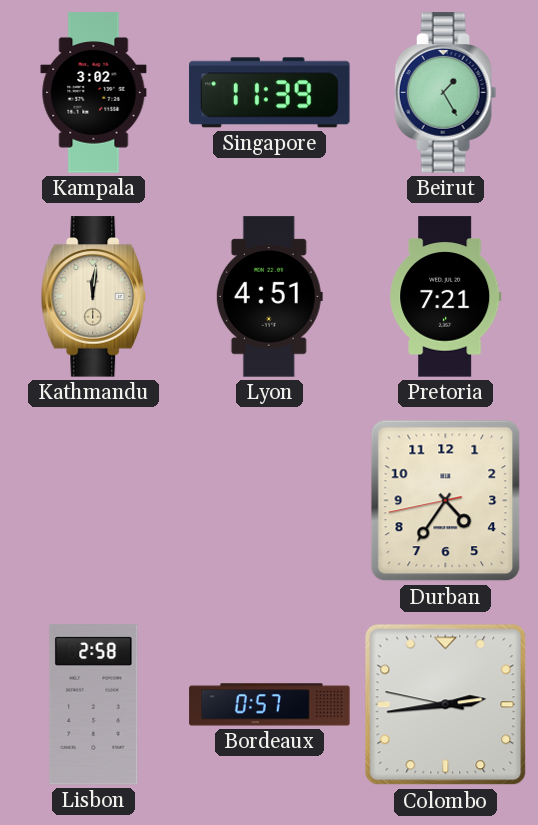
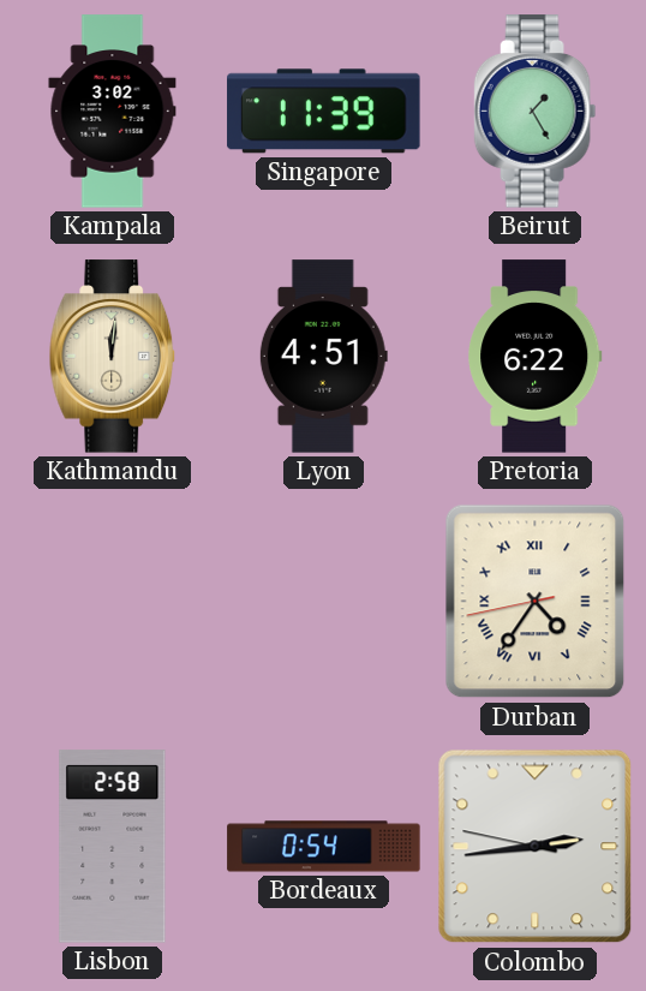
Pretoria: 7:21 -> 6:22
Durban numerals: Arabic -> Roman
Bordeaux: 0:57 -> 0:54
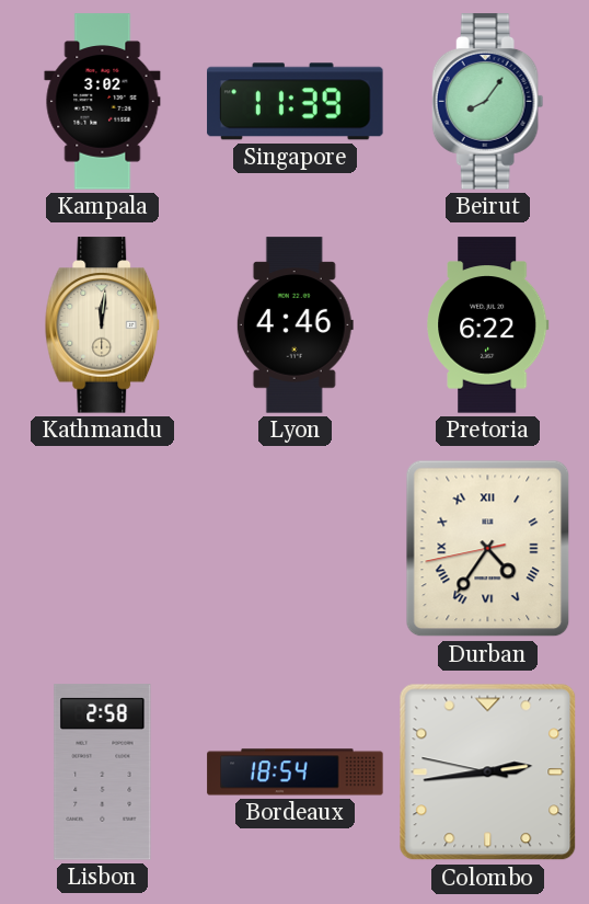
Beirut: 1:25 -> 8:06
Lyon: 4:51 -> 4:46
Bordeaux: 0:54 -> 18:54
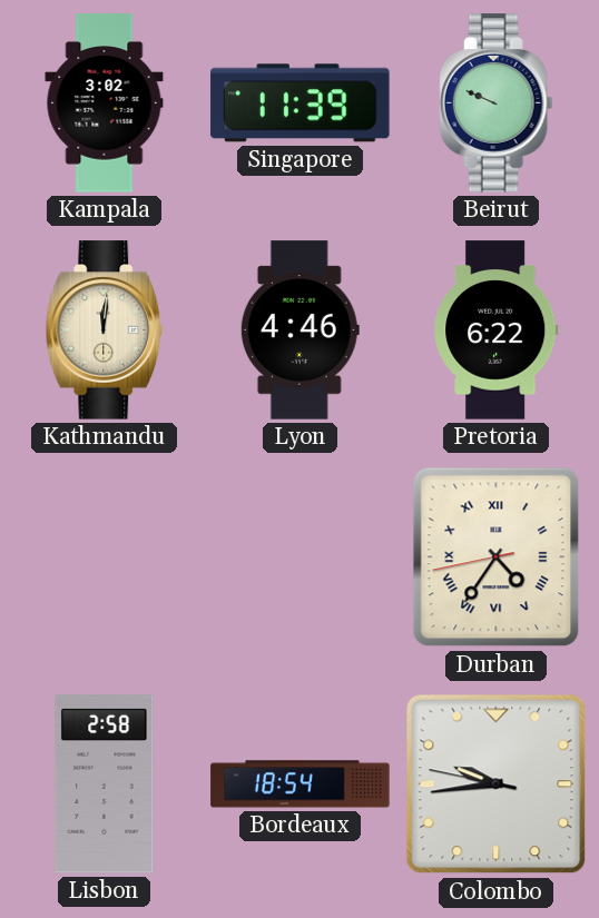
Beirut: 8:06 -> 9:49
Colombo: 2:43 -> 9:43
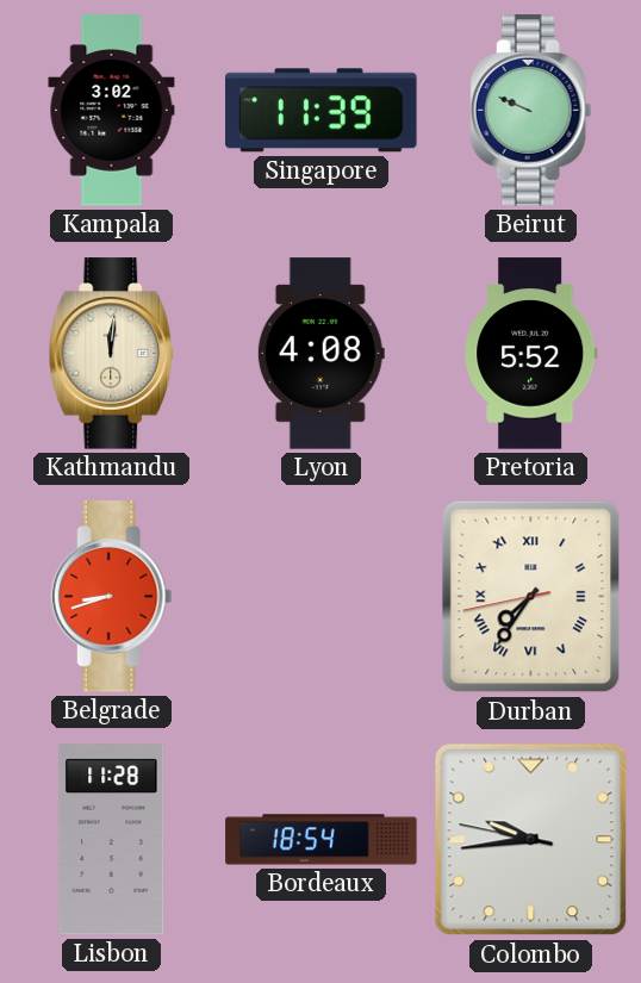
Lyon: 4:46 -> 4:08
Pretoria: 6:22 -> 5:52
Belgrade: none -> 8:42
Durban: 4:35 -> 7:35
Lisbon: 2:58 -> 11:28
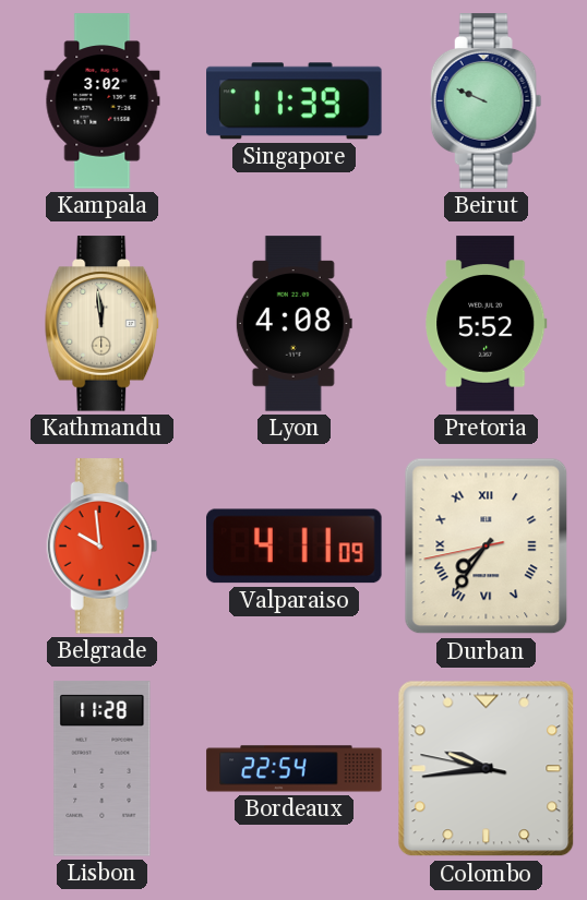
Kathmandu: 12:01 -> 11:59
Belgrade: 8:42 -> 9:59
Valparaiso: none -> 4:11
Bordeaux: 18:54 -> 22:54
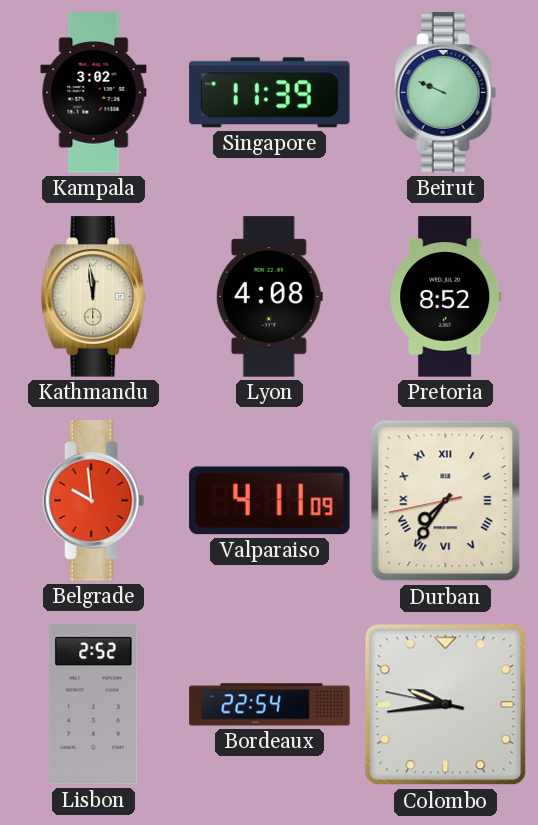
Pretoria: 5:52 -> 8:52
Lisbon: 11:28 -> 2:52
